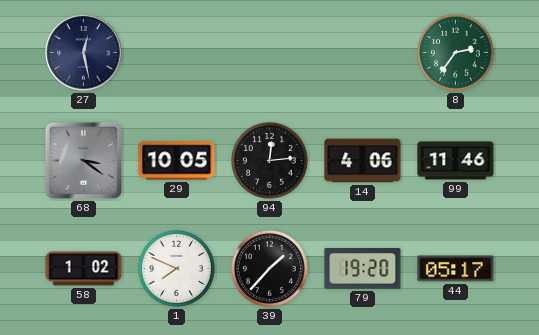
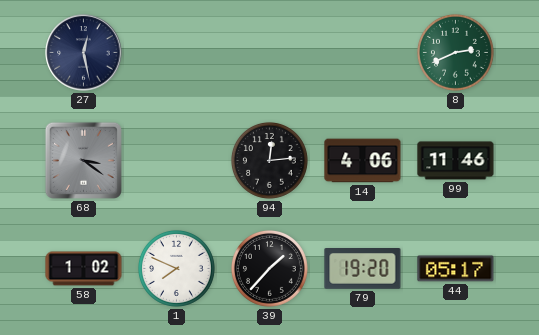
8: 2:36 -> 2:41
29: 10:05 -> none
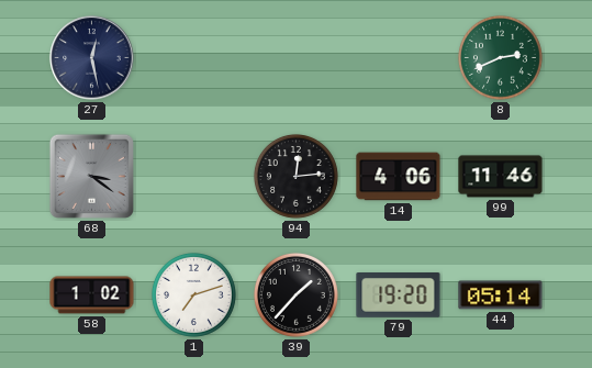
1: 7:49 -> 7:12
44: 05:17 -> 05:14
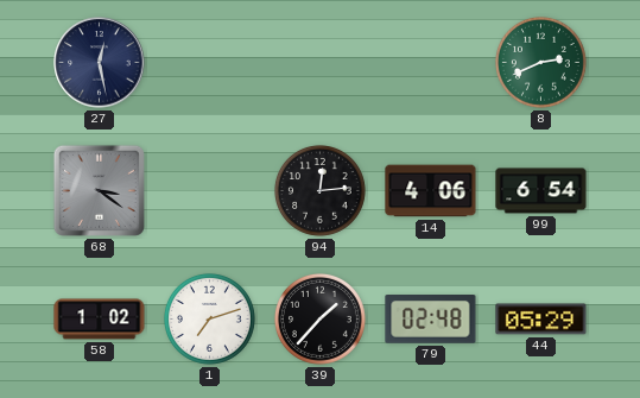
99: 11:46 -> 6:54
79: 19:20 -> 02:48
44: 05:14 -> 05:29
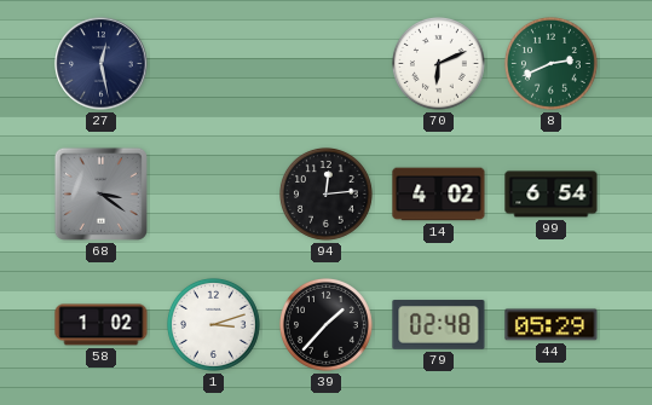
70: none -> 6:11
14: 4:06 -> 4:02
1: 7:12 -> 3:12
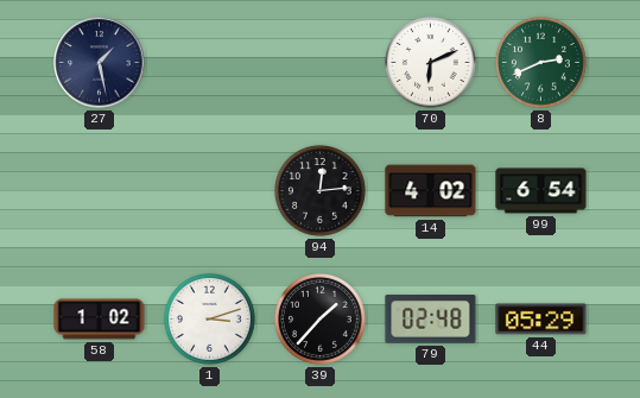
27: 12:28 -> 1:28
68: 3:21 -> none
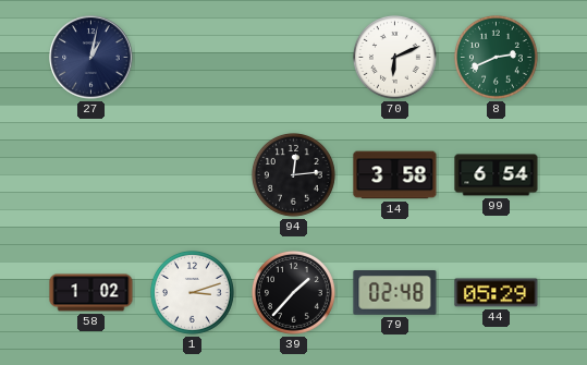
27: 1:28 -> 1:02
14: 4:02 -> 3:58
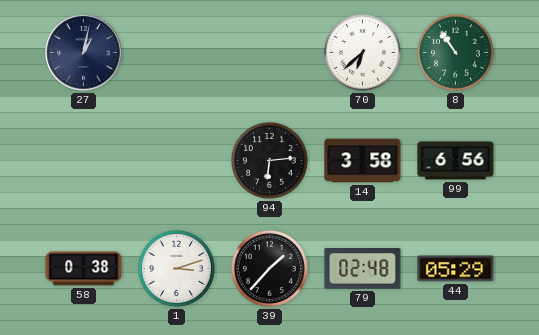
70: 6:11 -> 6:38
8: 2:41 -> 10:54
94: 12:14 -> 6:14
99: 6:54 -> 6:56
58: 1:02 -> 0:38
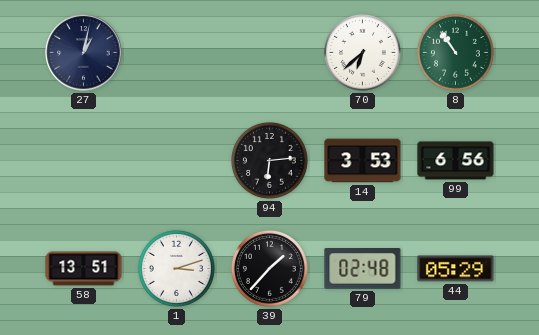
14: 3:58 -> 3:53
58: 0:38 -> 13:51
